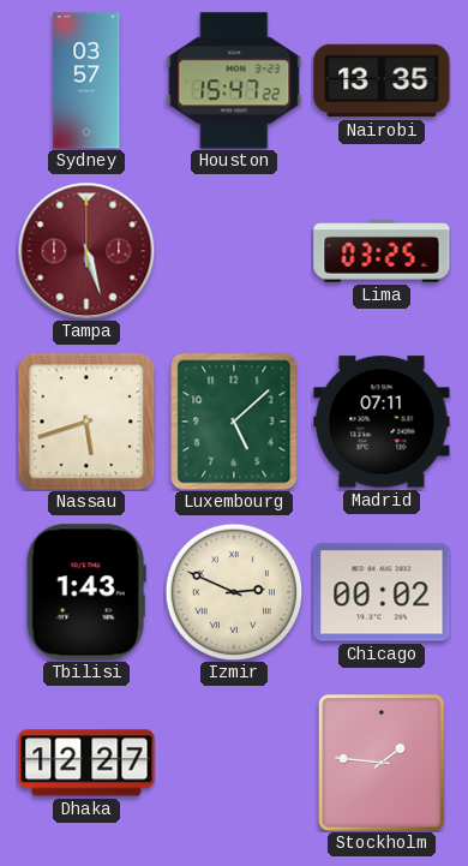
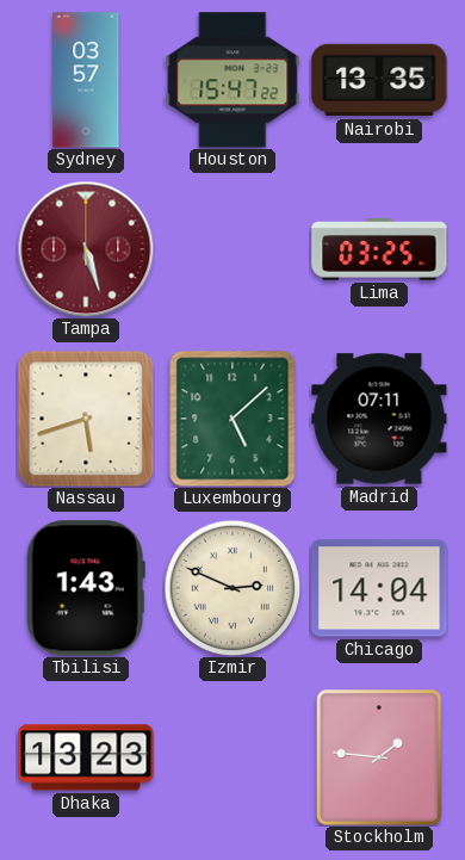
Chicago: 00:02 -> 14:04
Dhaka: 12:27 -> 13:23
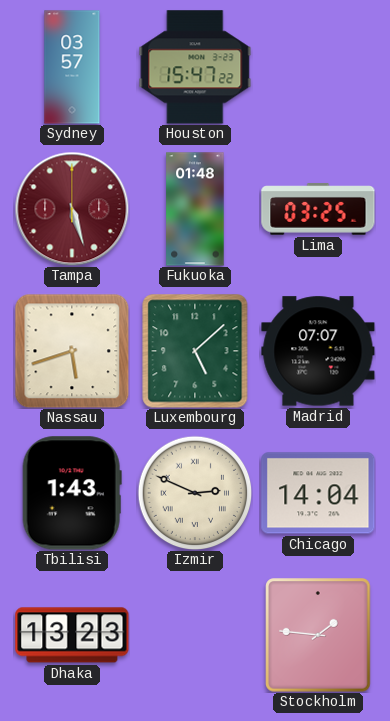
Nairobi: 13:35 -> none
Fukuoka: none -> 01:48
Madrid: 07:11 -> 07:07
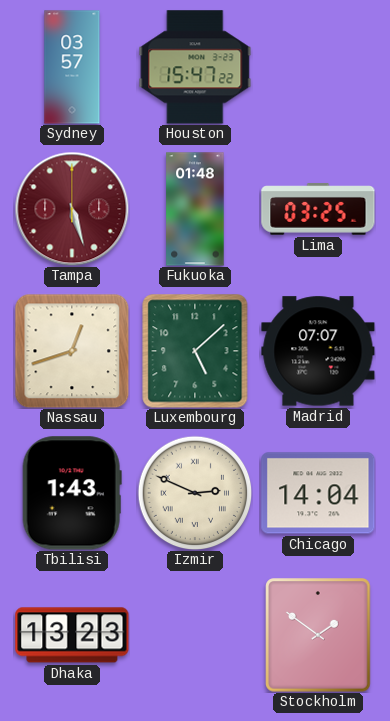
Nassau: 5:42 -> 12:42
Stockholm: 1:46 -> 1:51
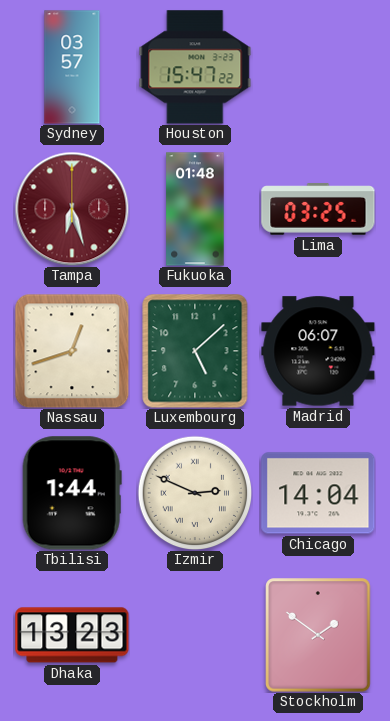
Tampa: 5:27 -> 6:27
Madrid: 07:07 -> 06:07
Tbilisi: 1:43 -> 1:44
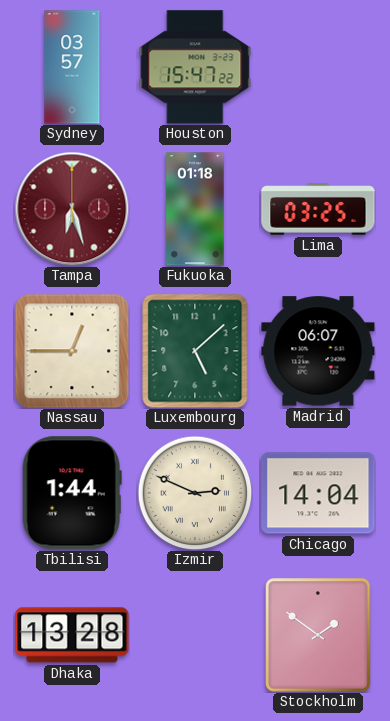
Fukuoka: 01:48 -> 01:18
Nassau: 12:42 -> 12:45
Dhaka: 13:23 -> 13:28
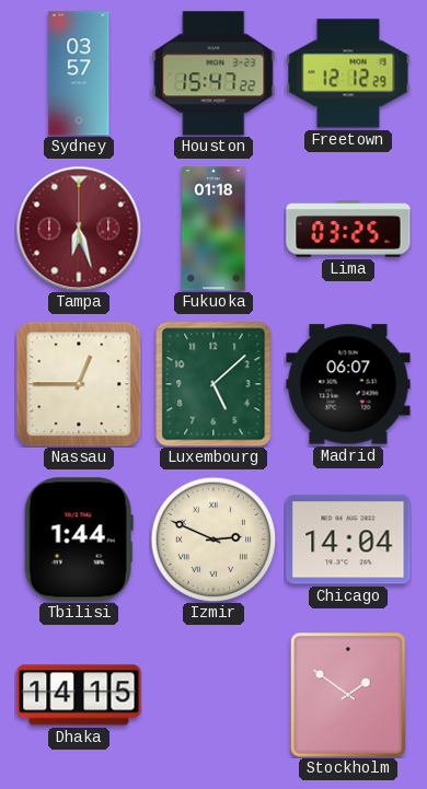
Freetown: none -> 12:12
Dhaka: 13:28 -> 14:15
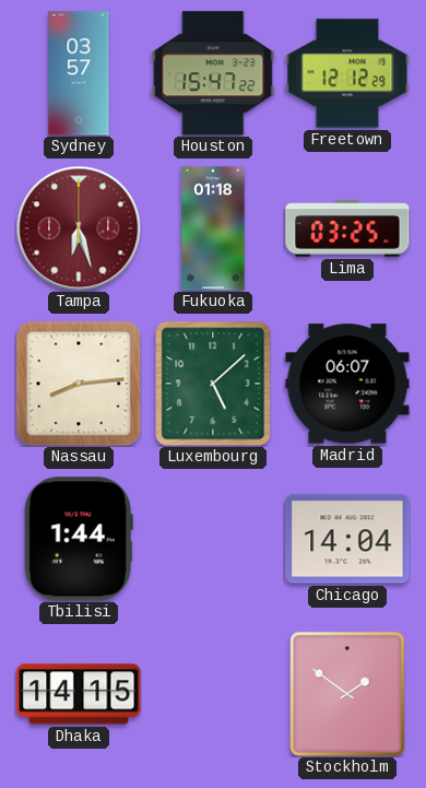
Nassau: 12:45 -> 8:14
Izmir: 2:49 -> none
